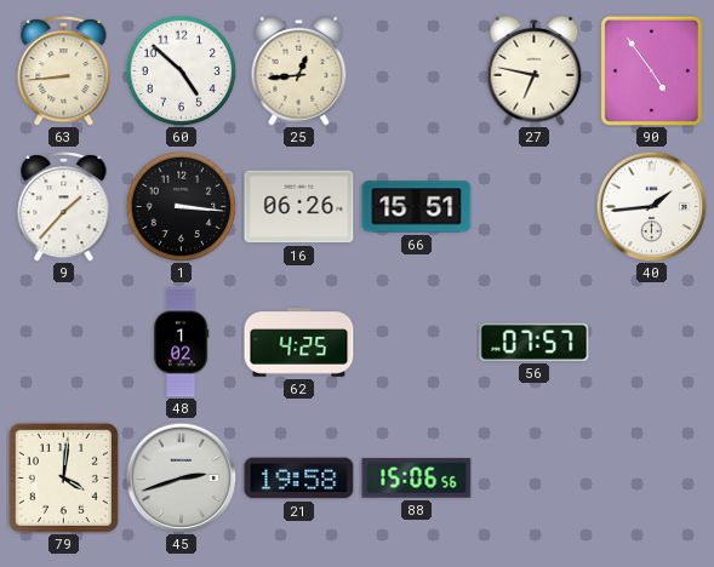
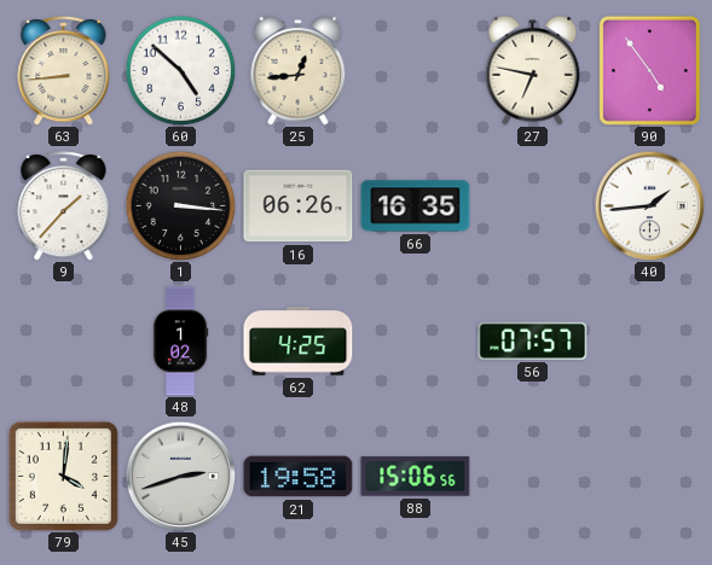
66: 15:51 -> 16:35
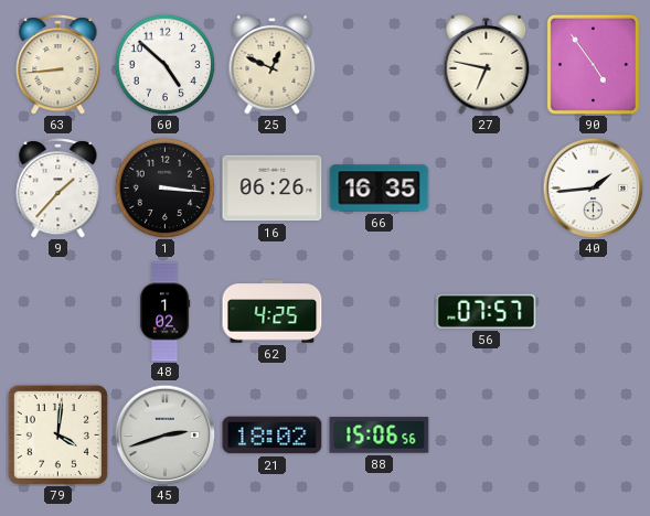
25: 12:44 -> 12:49
21: 19:58 -> 18:02
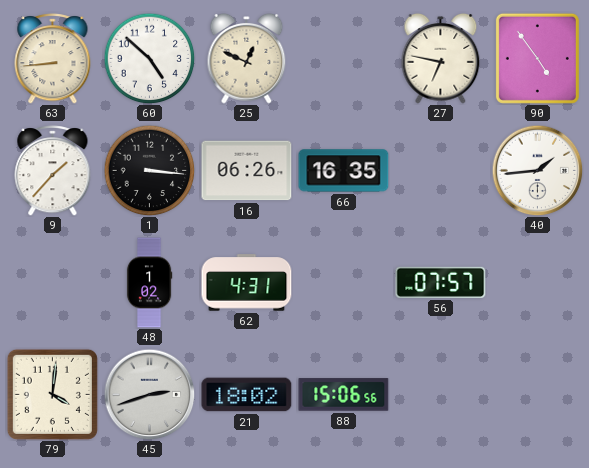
62: 4:25 -> 4:31
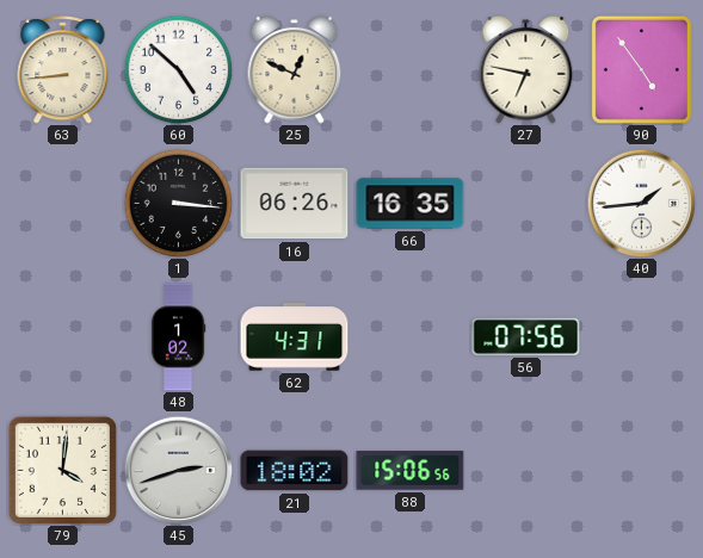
9: 1:37 -> none
56: 07:57 -> 07:56
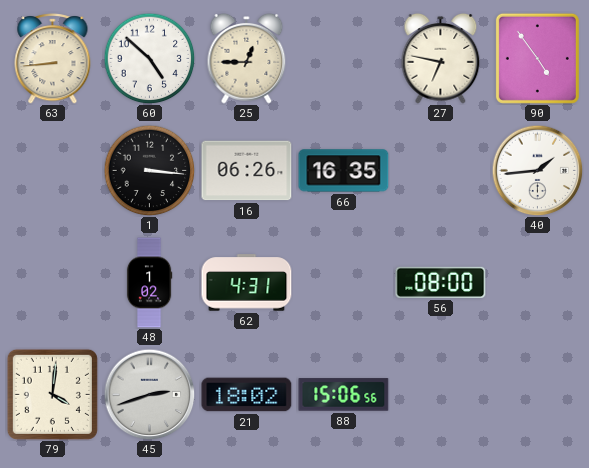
25: 12:49 -> 12:45
56: 07:56 -> 08:00
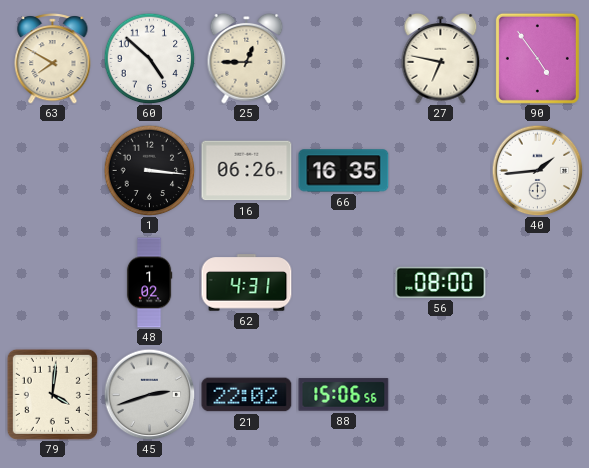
63: 8:44 -> 7:50
21: 18:02 -> 22:02
